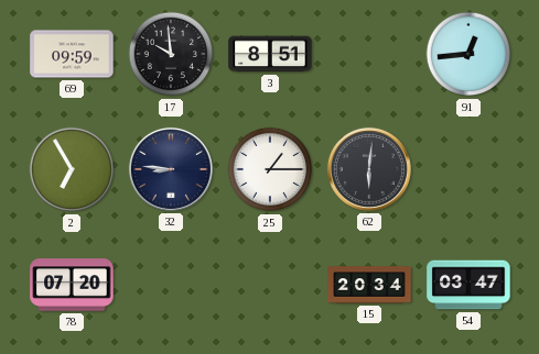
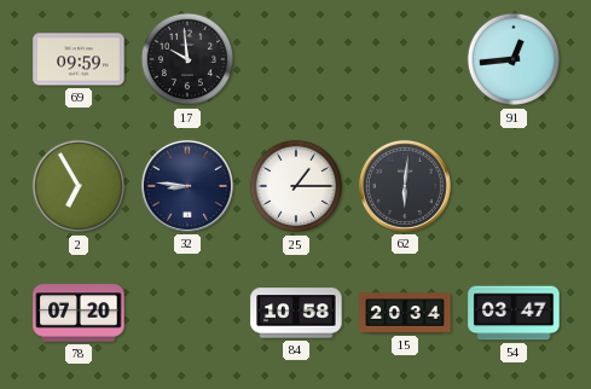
3: 8:51 -> none
84: none -> 10:58
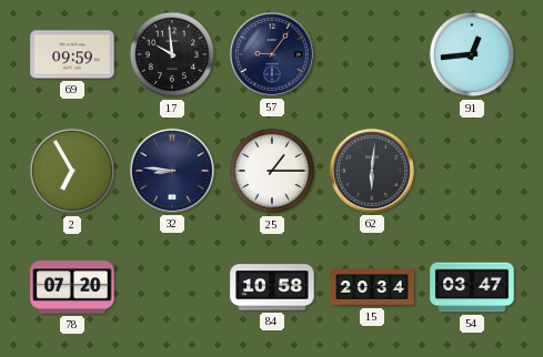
57: none -> 9:06
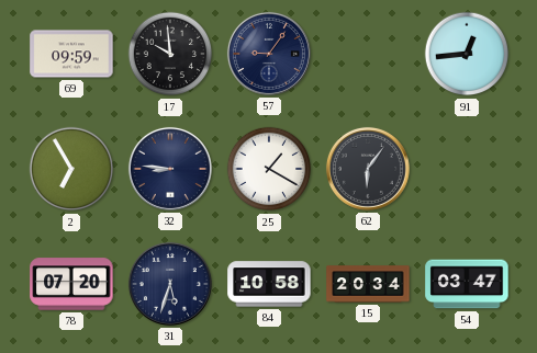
25: 1:15 -> 1:20
62: 6:01 -> 6:06
31: none -> 5:33
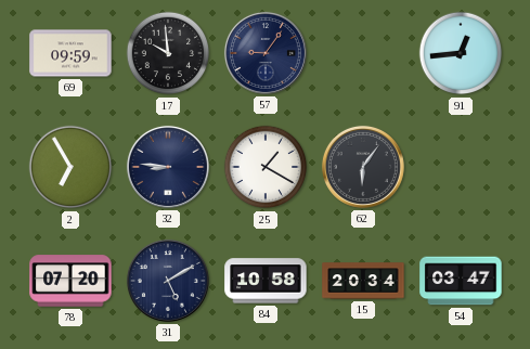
31: 5:33 -> 5:10
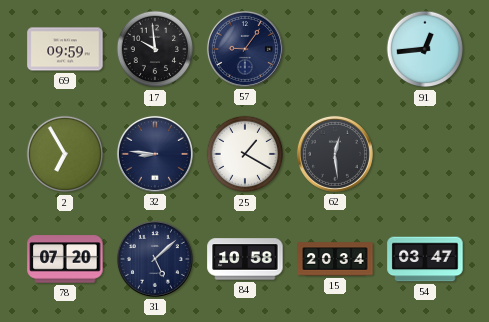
62: 6:06 -> 12:29
31: 5:10 -> 5:08
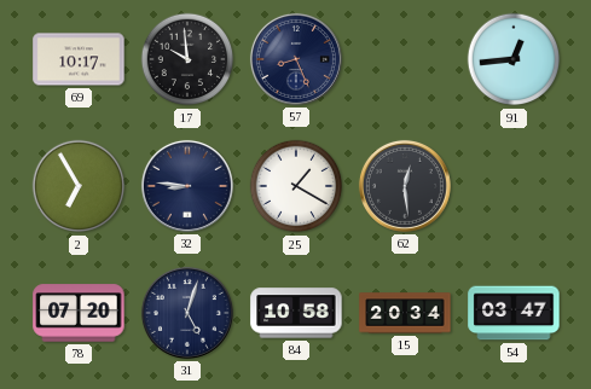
69: 09:59 -> 10:17
57: 9:06 -> 8:26
31: 5:08 -> 5:03
